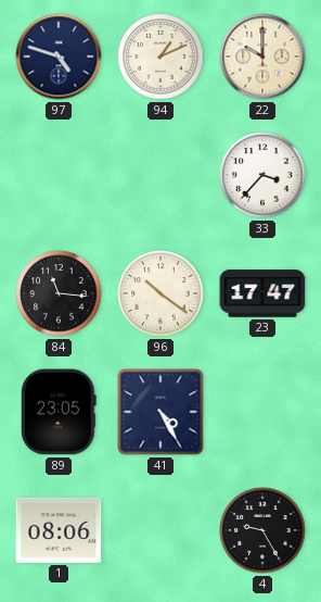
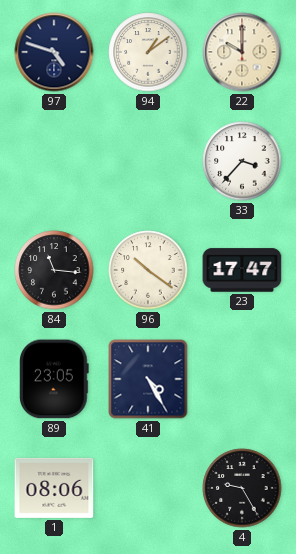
94: 1:11 -> 1:09
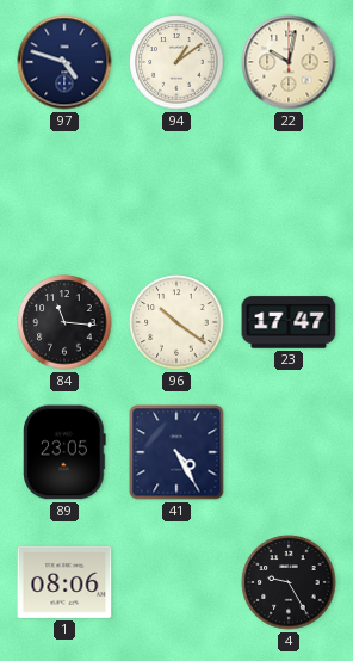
22: 10:00 -> 10:02
33: 3:37 -> none
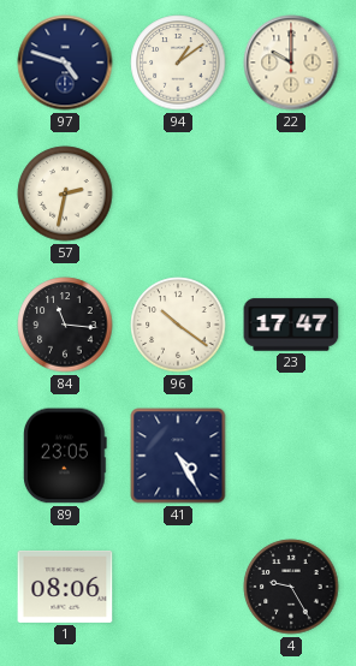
22: 10:02 -> 10:00
57: none -> 2:32
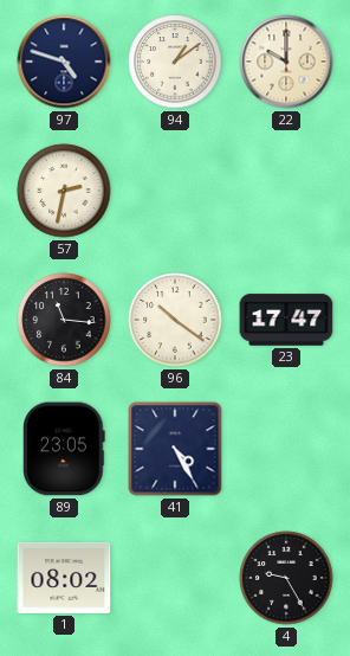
1: 08:06 -> 08:02
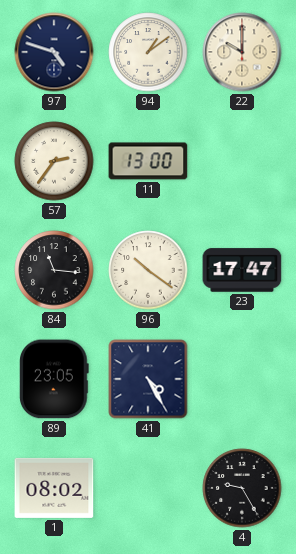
57: 2:32 -> 2:36
11: none -> 13:00
